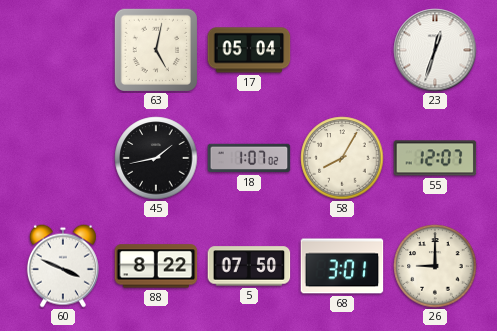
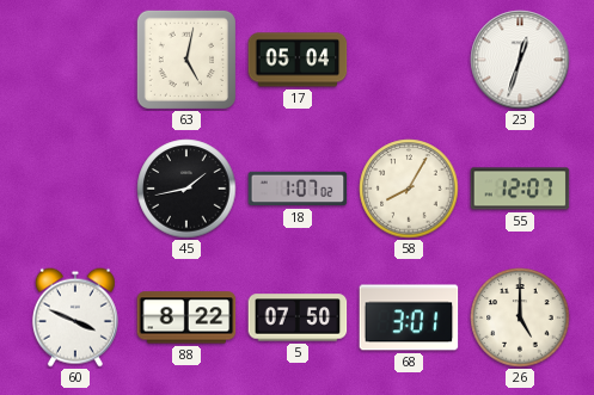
26: 9:00 -> 5:00
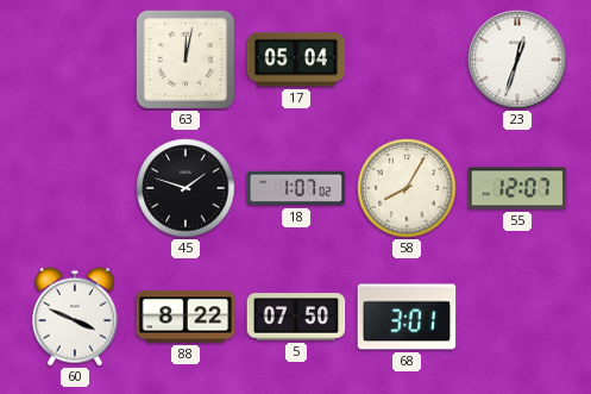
63: 5:02 -> 12:02
45: 1:43 -> 1:48
26: 5:00 -> none
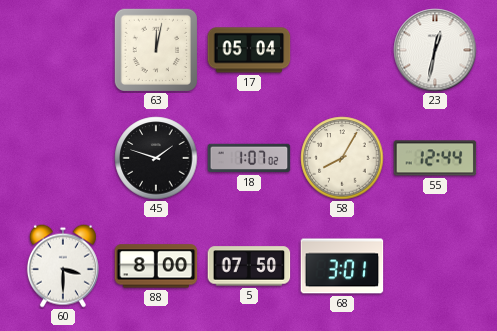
23: 12:33 -> 12:32
55: 12:07 -> 12:44
60: 3:49 -> 3:30
88: 8:22 -> 8:00
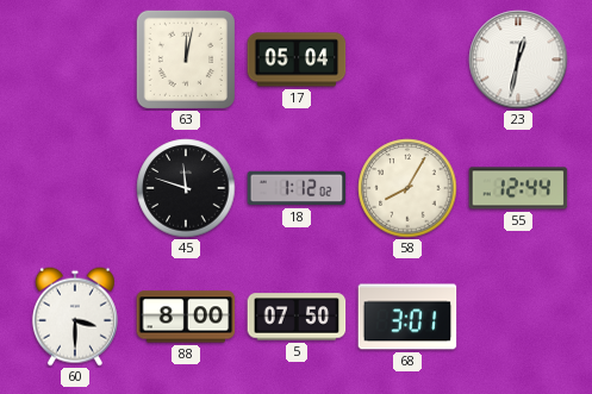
45: 1:48 -> 11:48
18: 1:07 -> 1:12
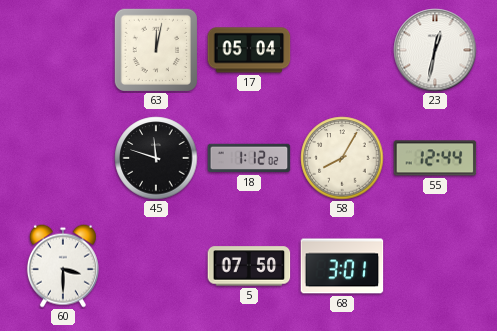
88: 8:00 -> none
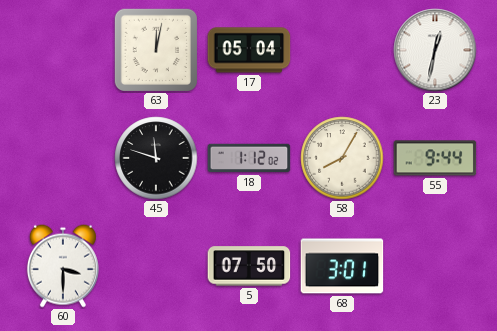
55: 12:44 -> 9:44
